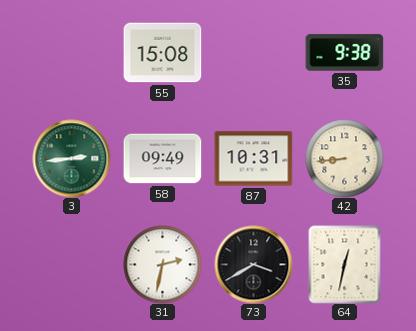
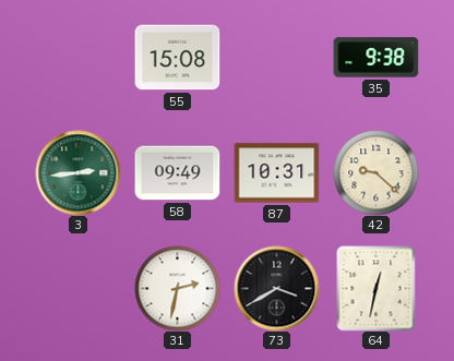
42: 8:44 -> 9:22
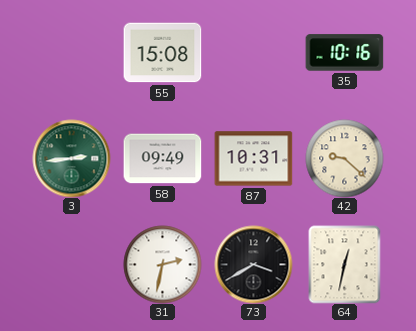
35: 9:38 -> 10:16
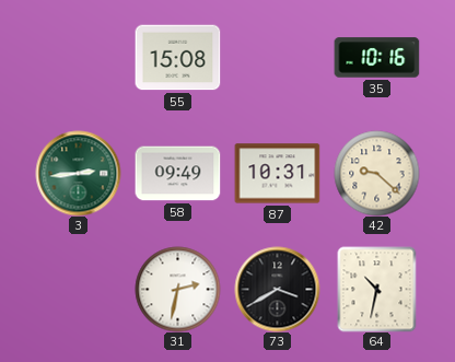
64: 12:32 -> 10:32
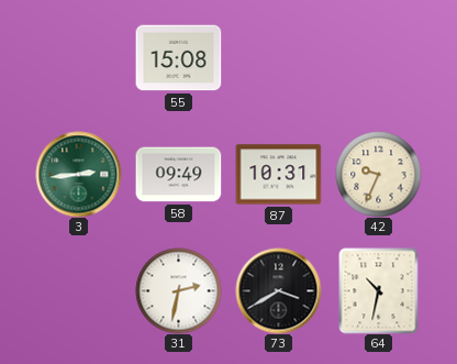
35: 10:16 -> none
42: 9:22 -> 9:34
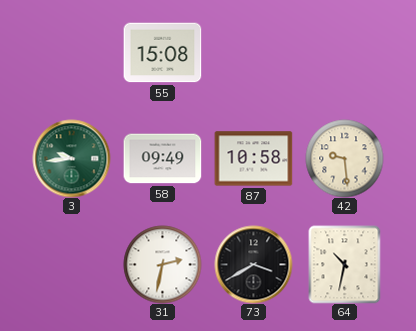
3: 2:44 -> 9:44
87: 10:31 -> 10:58
42: 9:34 -> 9:29
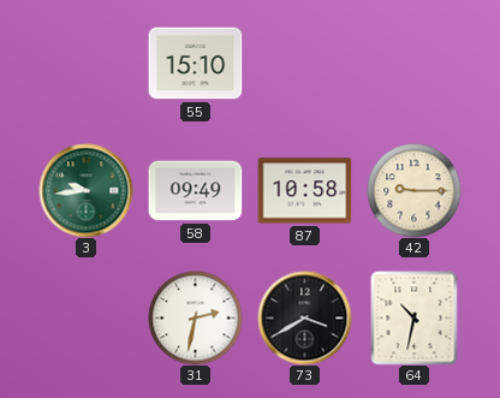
55: 15:08 -> 15:10
42: 9:29 -> 9:15
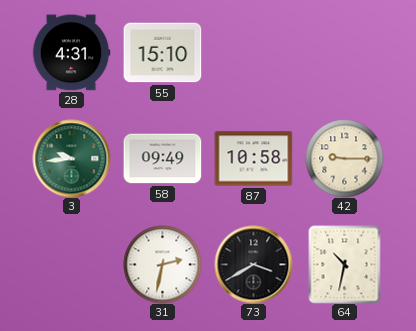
28: none -> 4:31
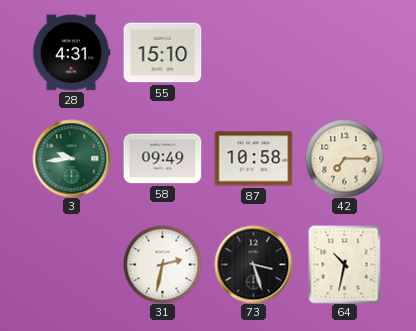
42: 9:15 -> 7:15
73: 3:40 -> 3:27
